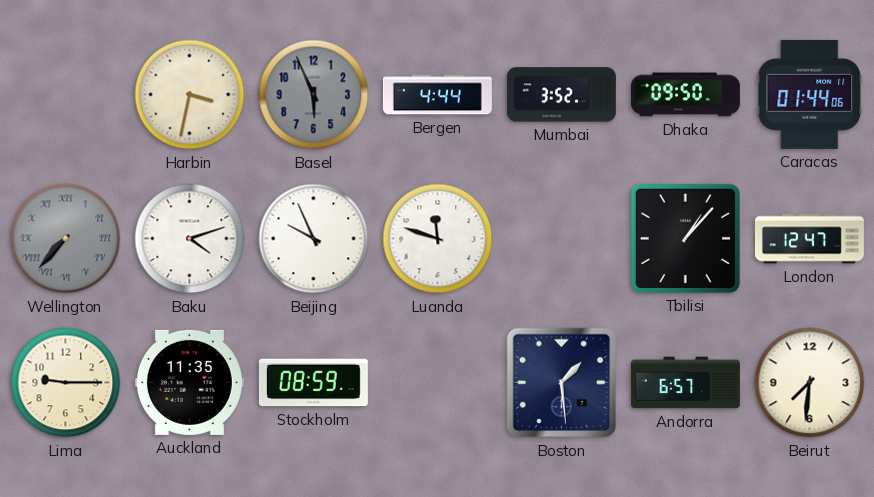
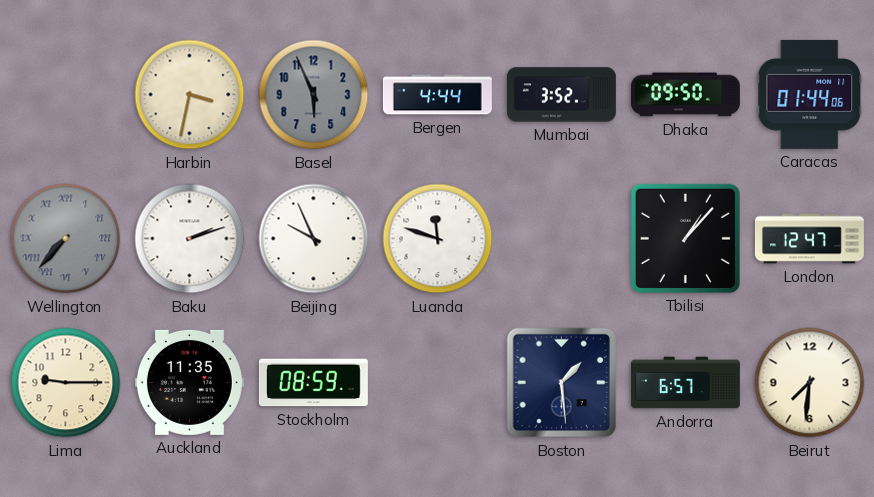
Baku: 4:12 -> 2:12
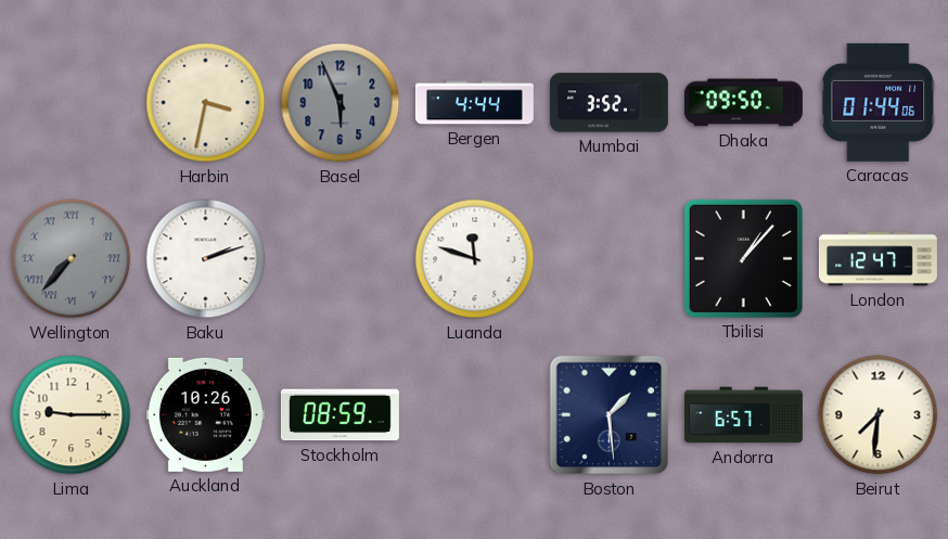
Beijing: 9:56 -> none
Auckland: 11:35 -> 10:26
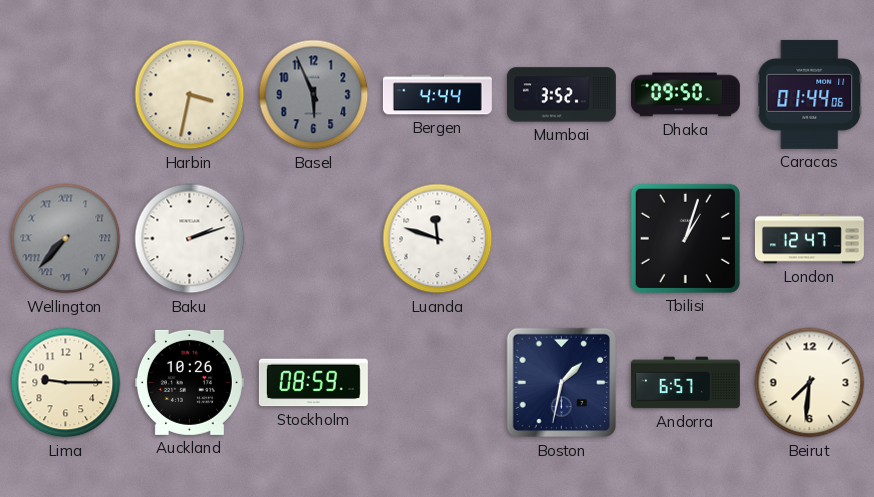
Tbilisi: 1:07 -> 1:03
Boston: 1:29 -> 1:32
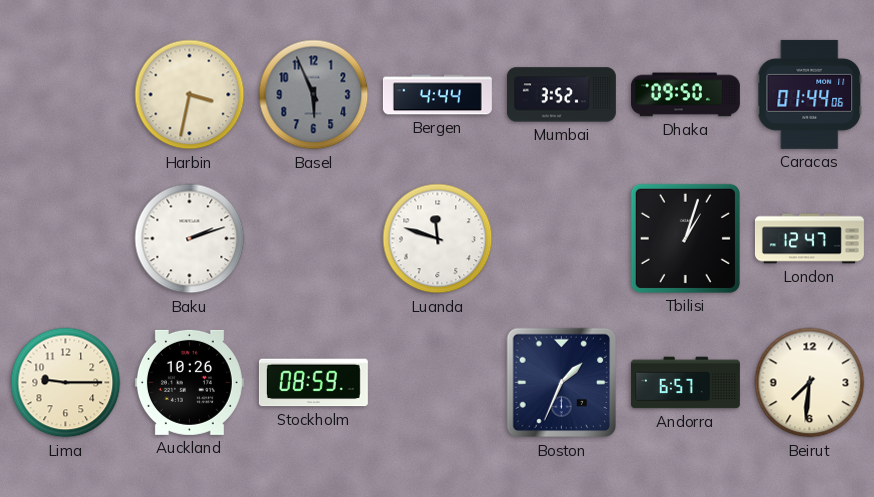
Wellington: 7:37 -> none
Boston: 1:32 -> 1:34
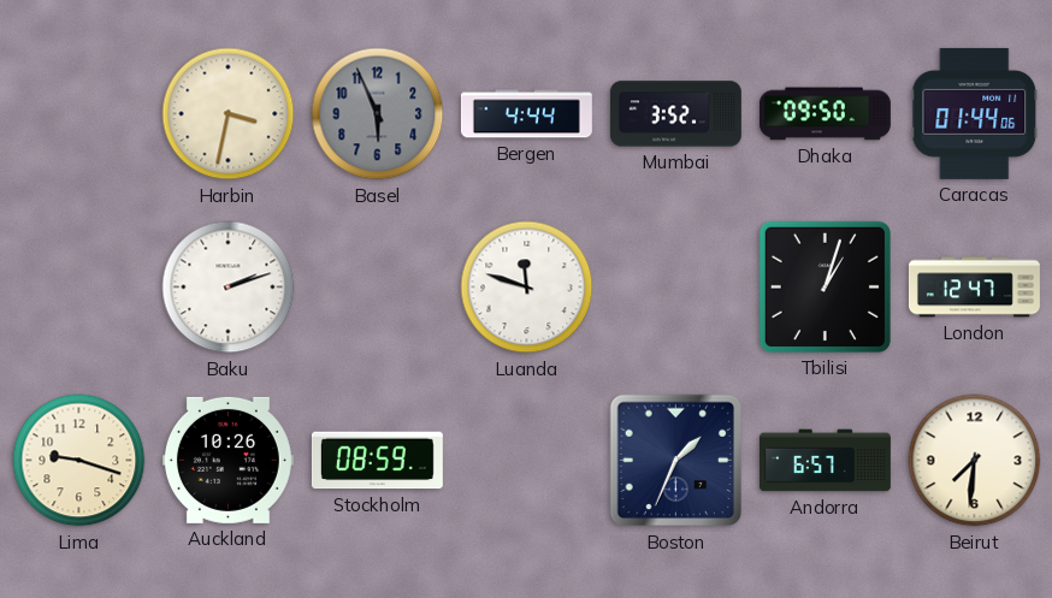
Lima: 9:15 -> 9:18
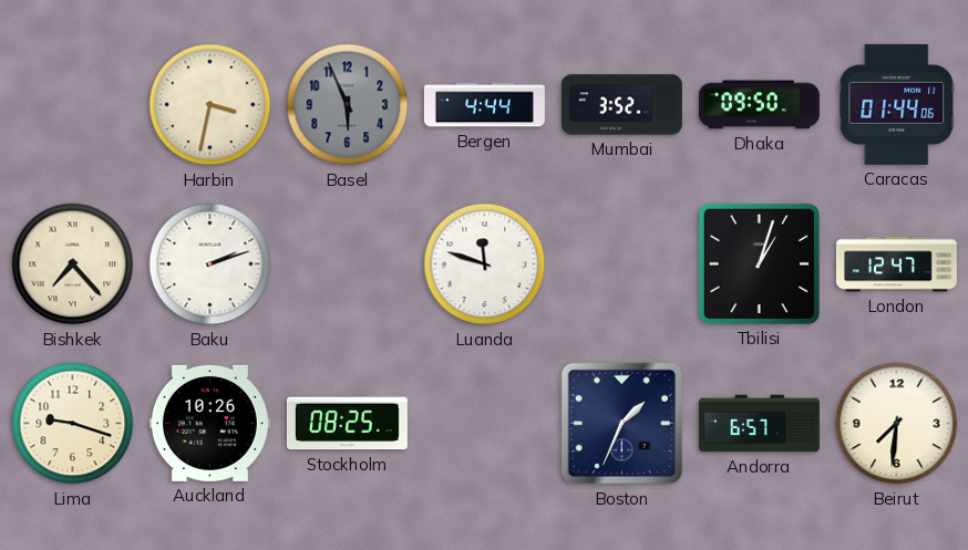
Bishkek: none -> 7:23
Stockholm: 08:59 -> 08:25
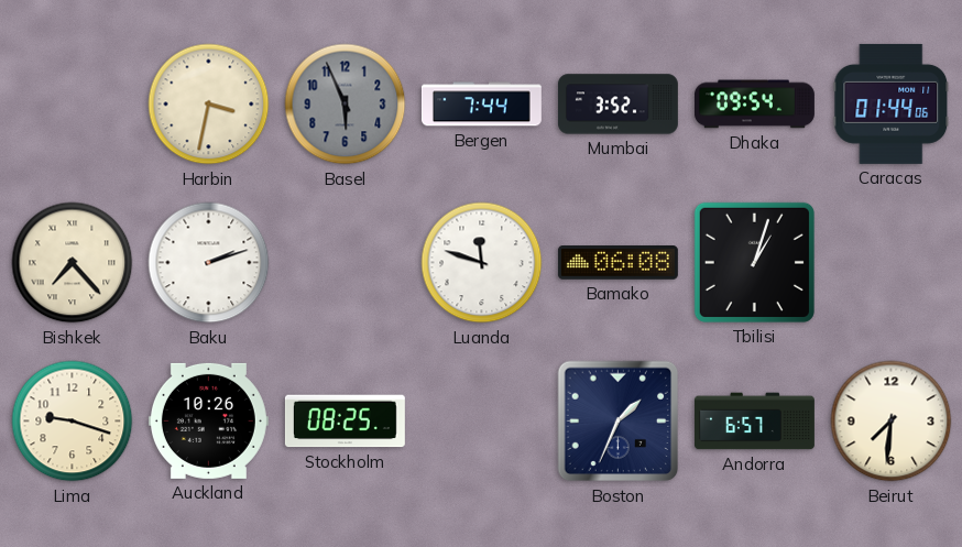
Bergen: 4:44 -> 7:44
Dhaka: 09:50 -> 09:54
Bamako: none -> 06:08
London: 12:47 -> none
